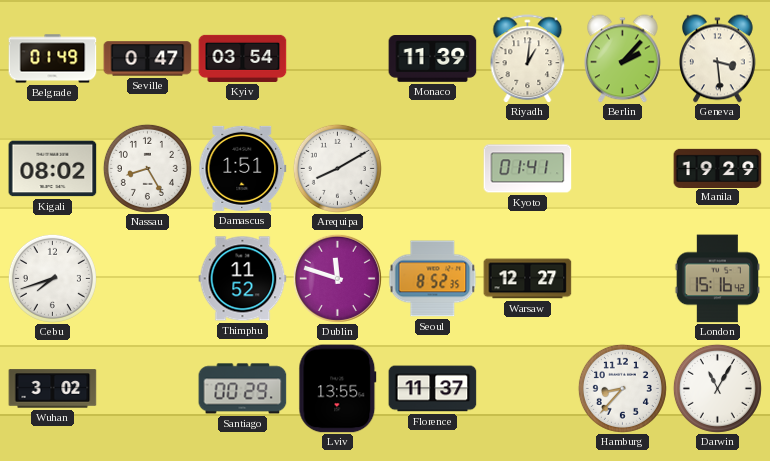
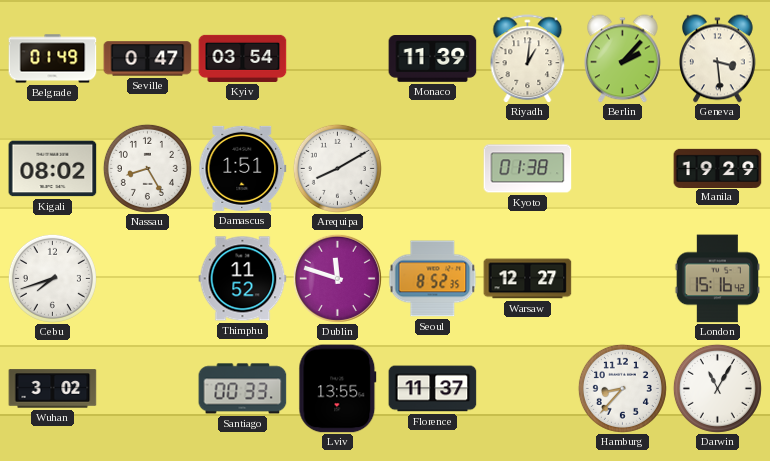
Kyoto: 01:41 -> 01:38
Santiago: 00:29 -> 00:33
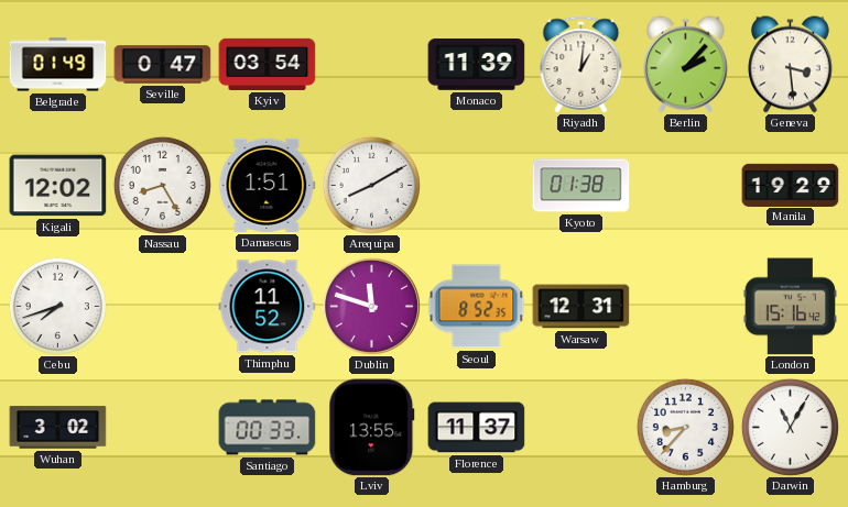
Kigali: 08:02 -> 12:02
Warsaw: 12:27 -> 12:31
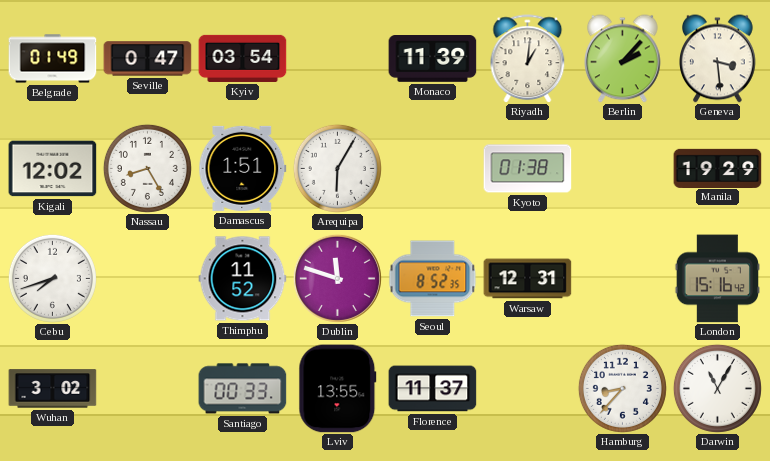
Arequipa: 8:10 -> 6:05
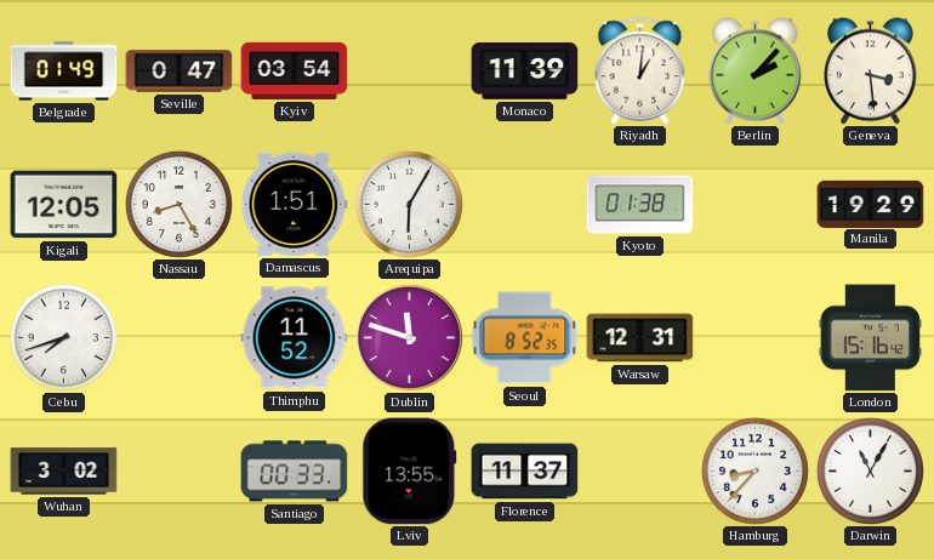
Kigali: 12:02 -> 12:05
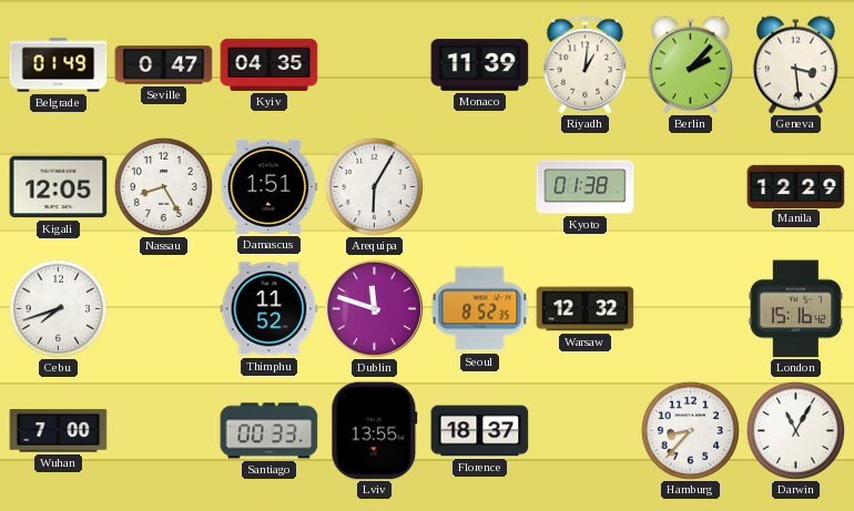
Kyiv: 03:54 -> 04:35
Manila: 19:29 -> 12:29
Warsaw: 12:31 -> 12:32
Wuhan: 3:02 -> 7:00
Florence: 11:37 -> 18:37
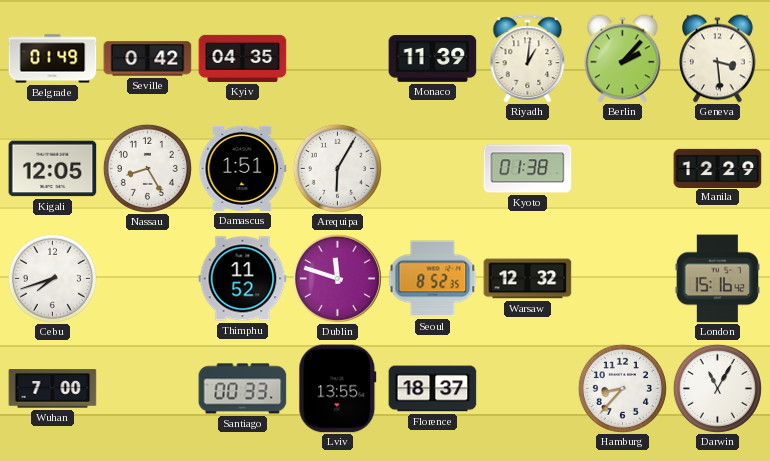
Seville: 0:47 -> 0:42
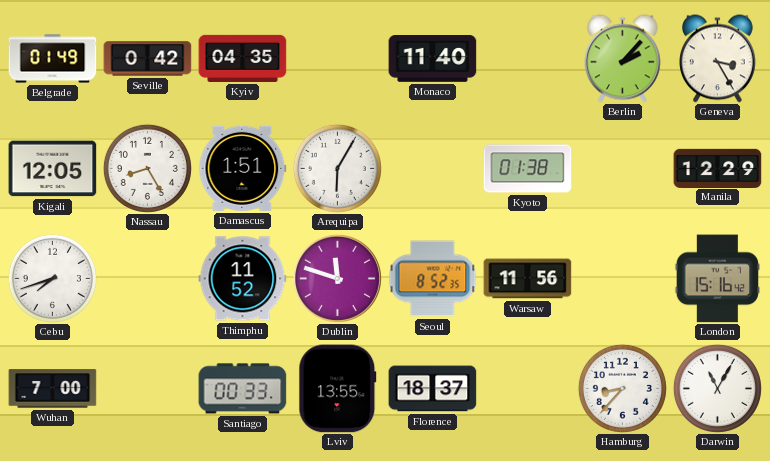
Monaco: 11:39 -> 11:40
Riyadh: 1:01 -> none
Geneva: 3:29 -> 3:25
Warsaw: 12:32 -> 11:56
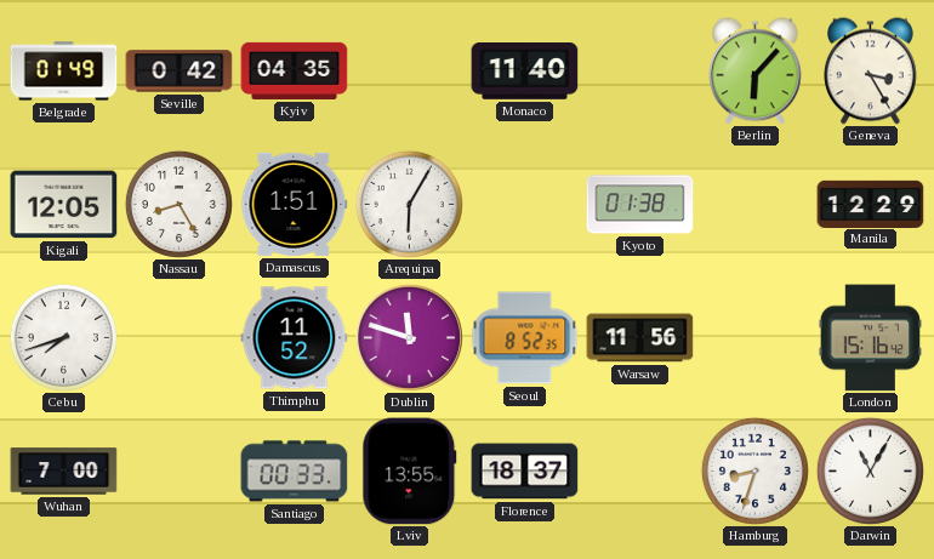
Berlin: 2:07 -> 6:07
Hamburg: 8:37 -> 8:33
